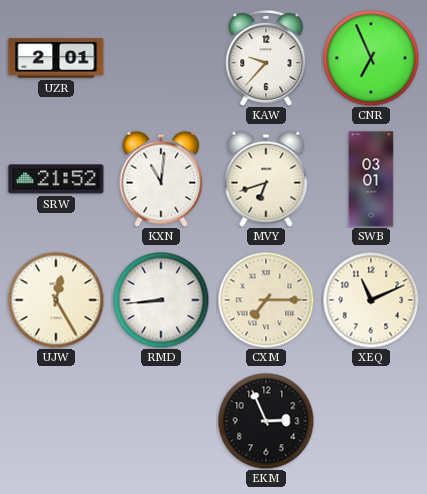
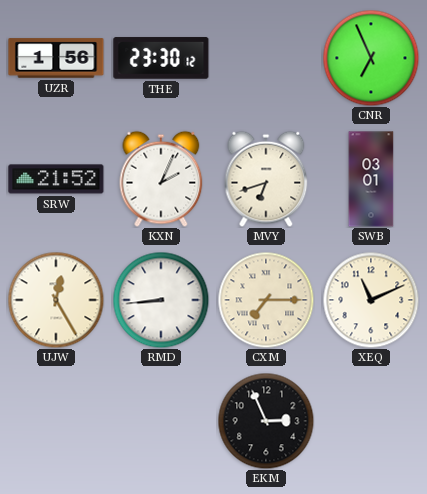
UZR: 2:01 -> 1:56
THE: none -> 23:30
KAW: 9:37 -> none
KXN: 11:01 -> 2:04
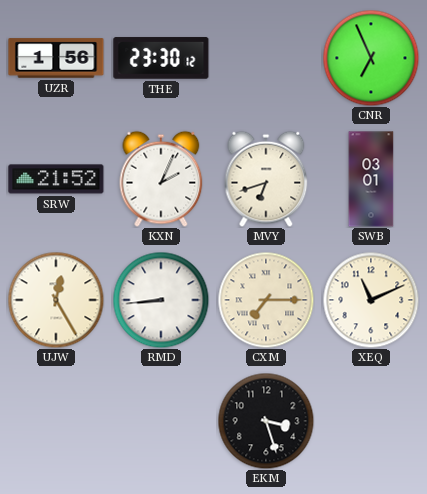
EKM: 2:56 -> 3:27
